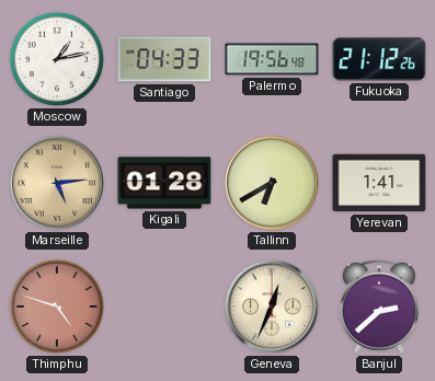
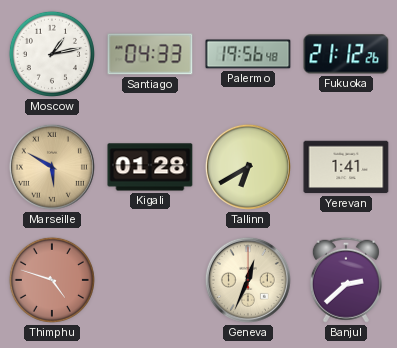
Marseille: 5:14 -> 5:50
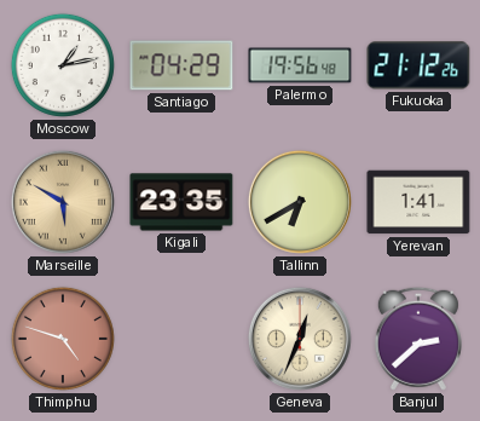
Santiago: 04:33 -> 04:29
Kigali: 01:28 -> 23:35
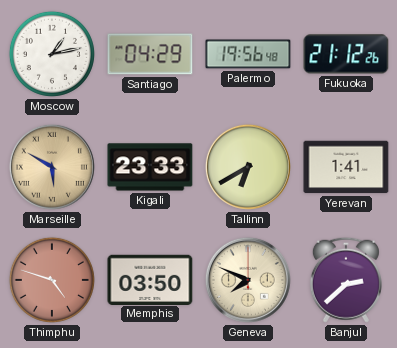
Kigali: 23:35 -> 23:33
Memphis: none -> 03:50
Geneva: 12:34 -> 7:49
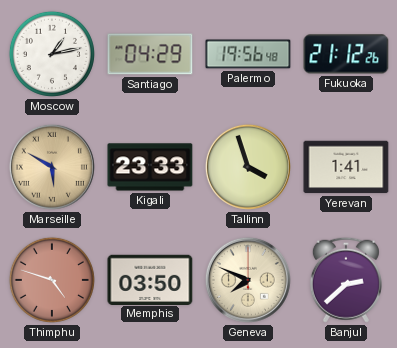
Tallinn: 6:40 -> 3:57
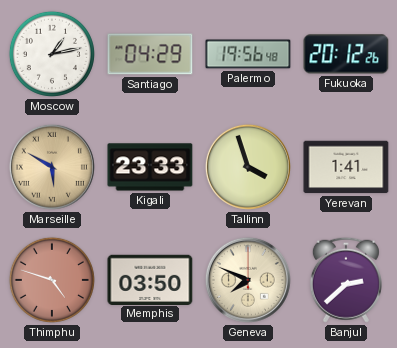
Fukuoka: 21:12 -> 20:12
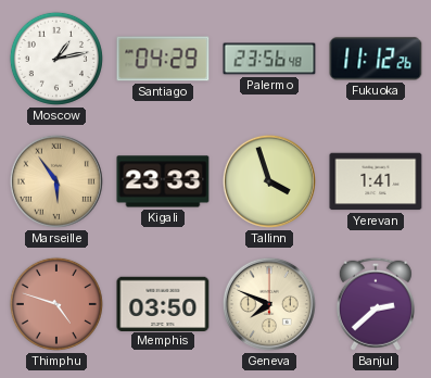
Palermo: 19:56 -> 23:56
Fukuoka: 20:12 -> 11:12
Marseille: 5:50 -> 5:54
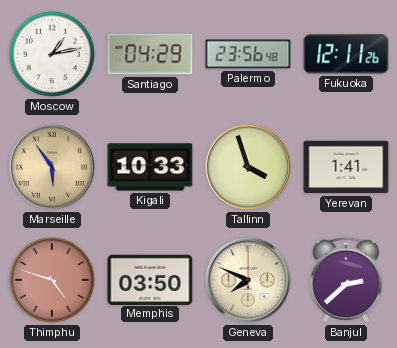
Fukuoka: 11:12 -> 12:11
Kigali: 23:33 -> 10:33
